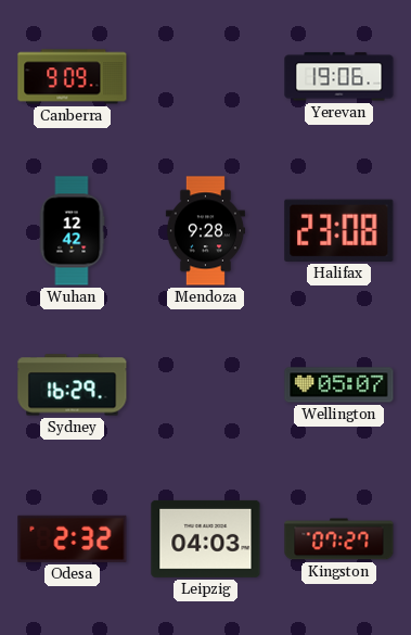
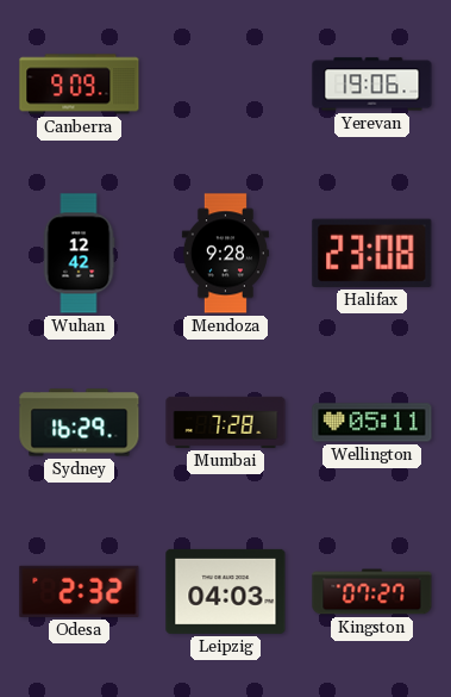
Mumbai: none -> 7:28
Wellington: 05:07 -> 05:11
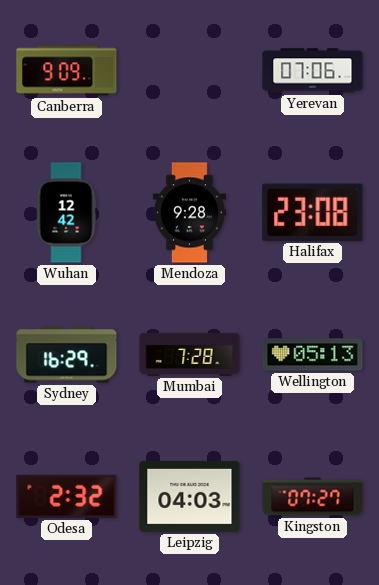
Yerevan: 19:06 -> 07:06
Wellington: 05:11 -> 05:13
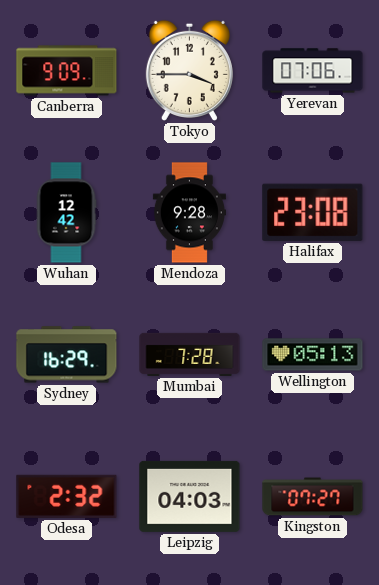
Tokyo: none -> 3:45
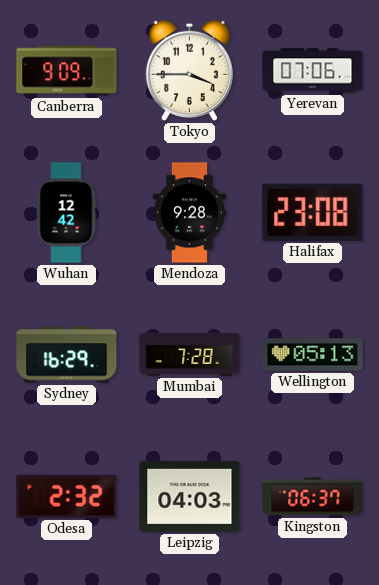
Kingston: 07:27 -> 06:37
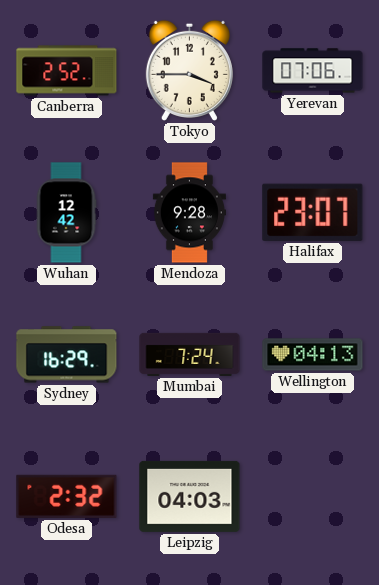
Canberra: 9:09 -> 2:52
Halifax: 23:08 -> 23:07
Mumbai: 7:28 -> 7:24
Wellington: 05:13 -> 04:13
Kingston: 06:37 -> none
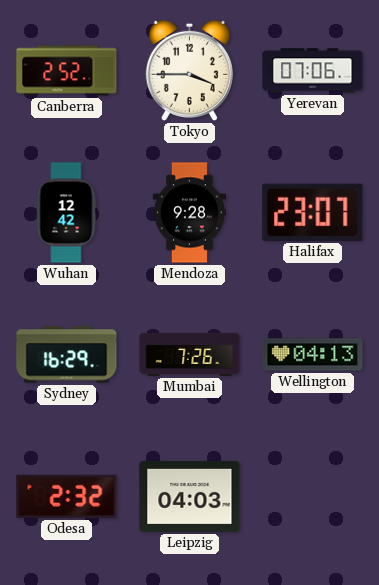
Mumbai: 7:24 -> 7:26
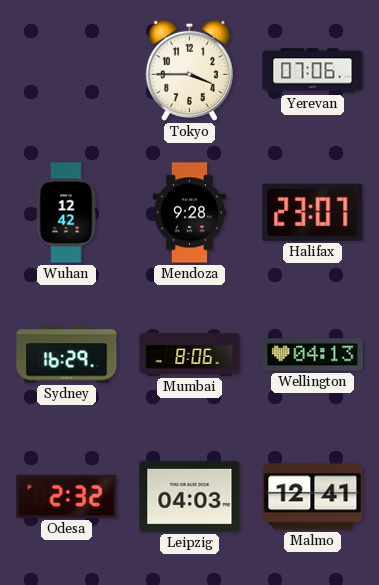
Canberra: 2:52 -> none
Mumbai: 7:26 -> 8:06
Malmo: none -> 12:41
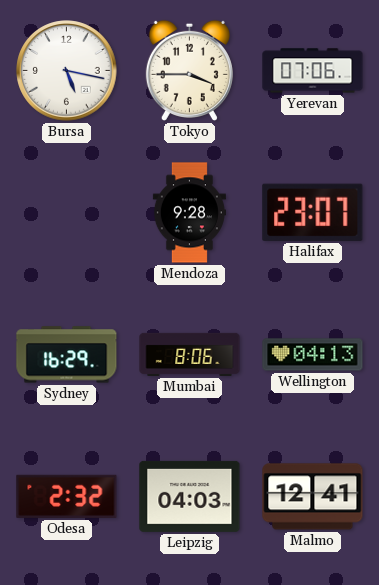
Bursa: none -> 5:17
Wuhan: 12:42 -> none
